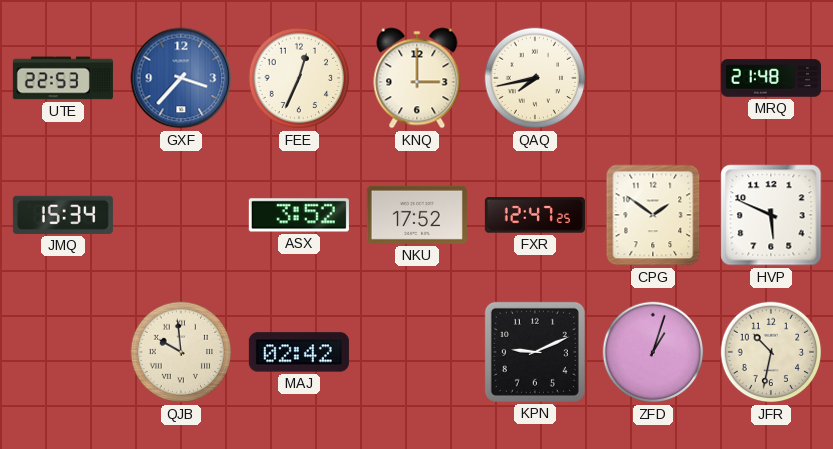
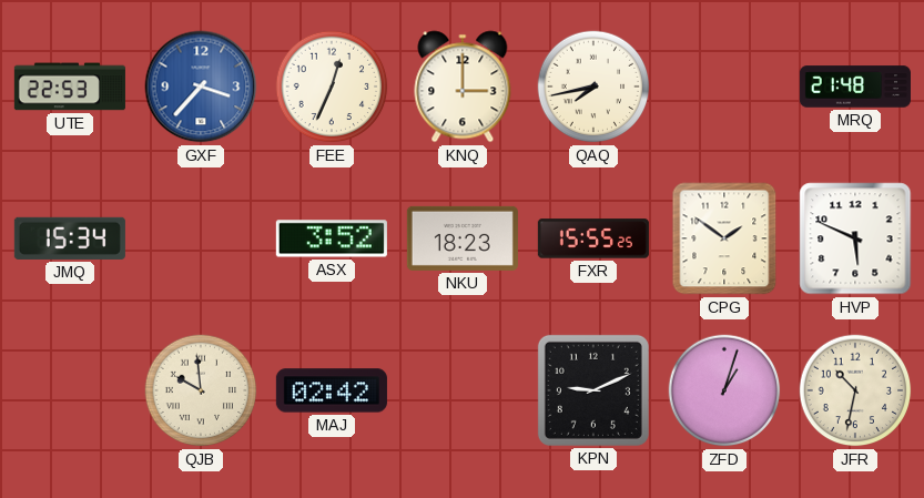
NKU: 17:52 -> 18:23
FXR: 12:47 -> 15:55
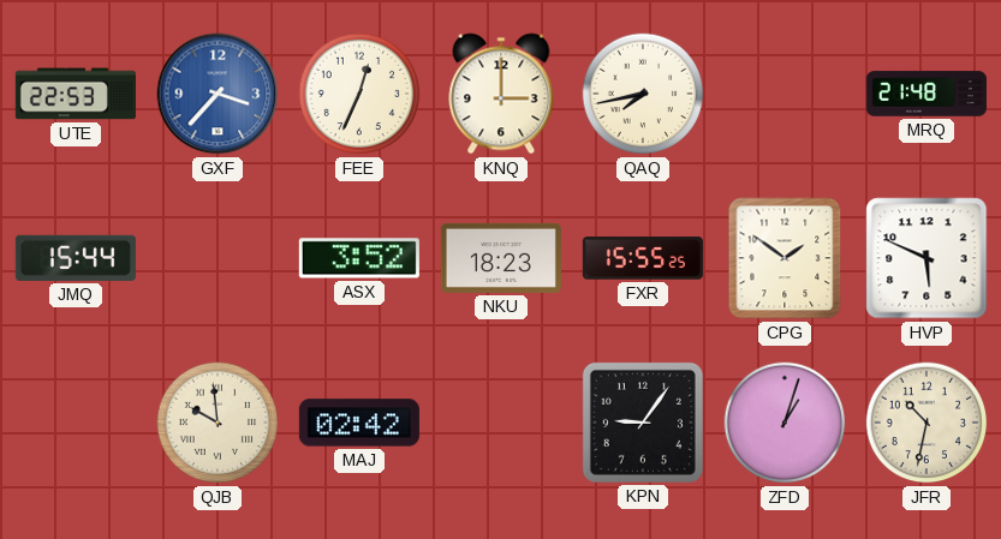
JMQ: 15:34 -> 15:44
KPN: 9:11 -> 9:06
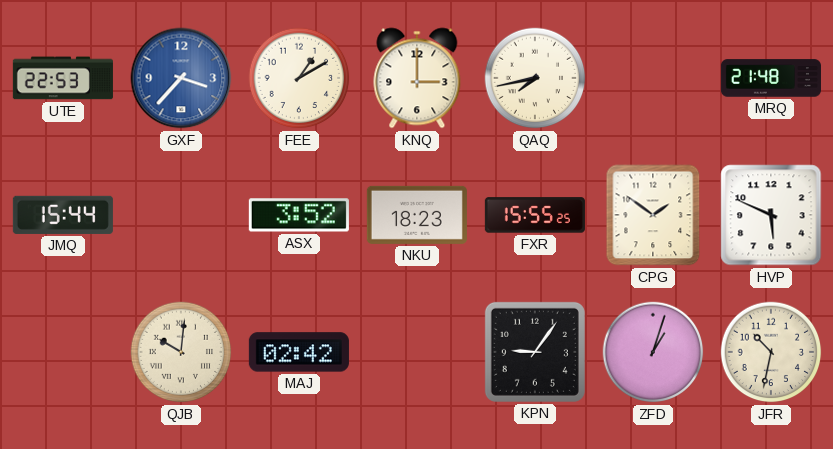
FEE: 12:34 -> 1:10
QJB: 9:59 -> 10:01
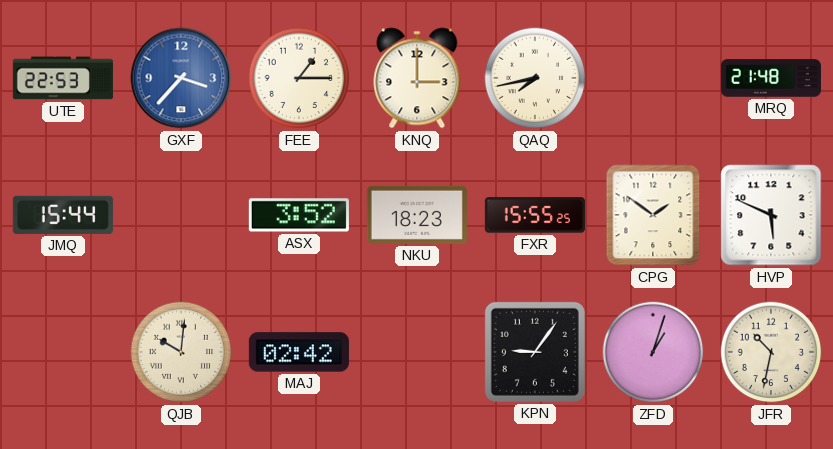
FEE: 1:10 -> 1:15
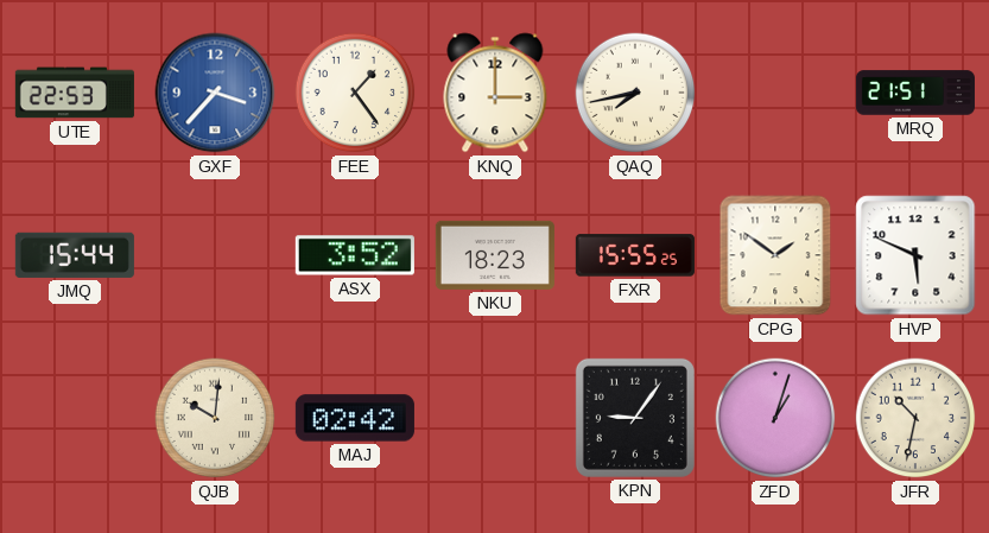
FEE: 1:15 -> 1:24
MRQ: 21:48 -> 21:51
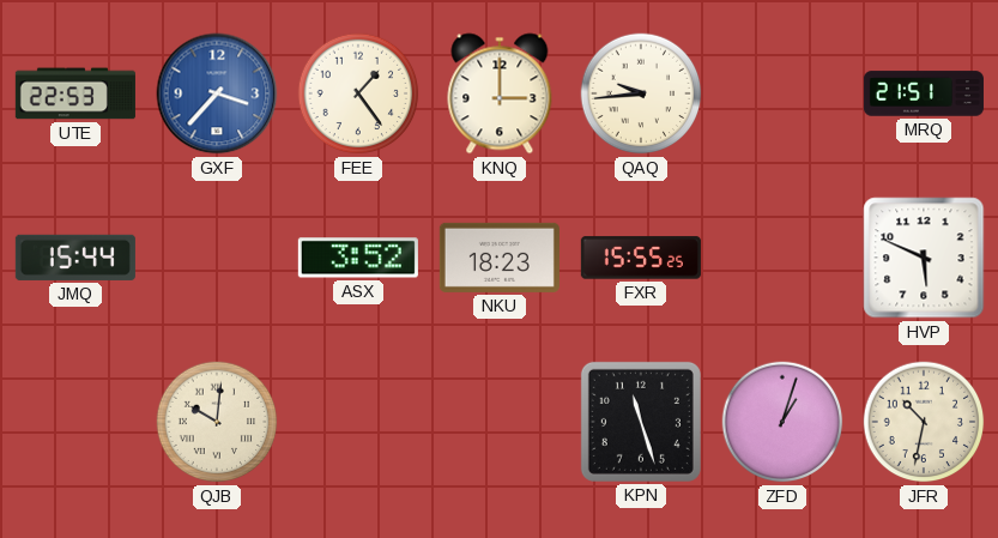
QAQ: 7:43 -> 9:44
CPG: 1:51 -> none
MAJ: 02:42 -> none
KPN: 9:06 -> 11:27
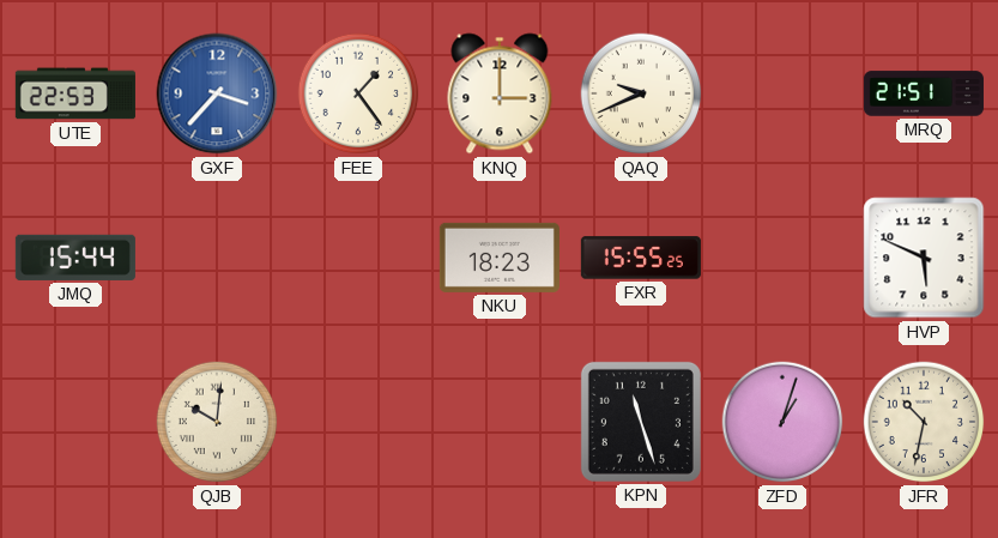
QAQ: 9:44 -> 9:41
ASX: 3:52 -> none
